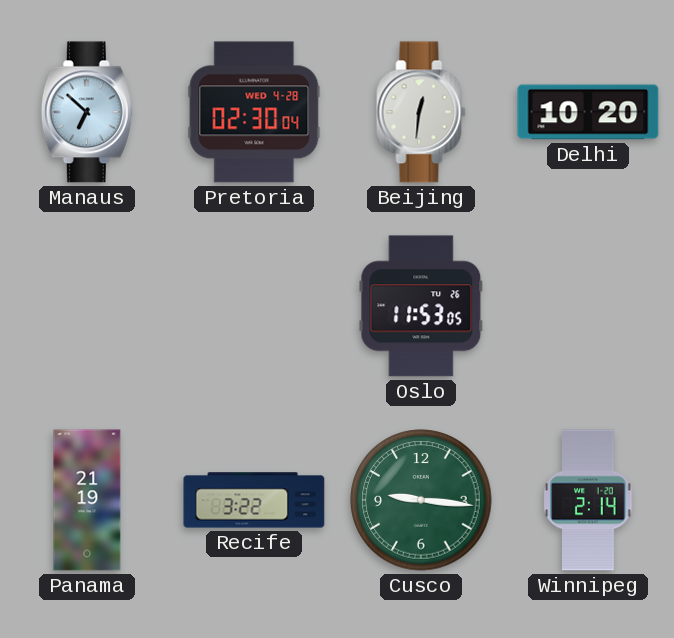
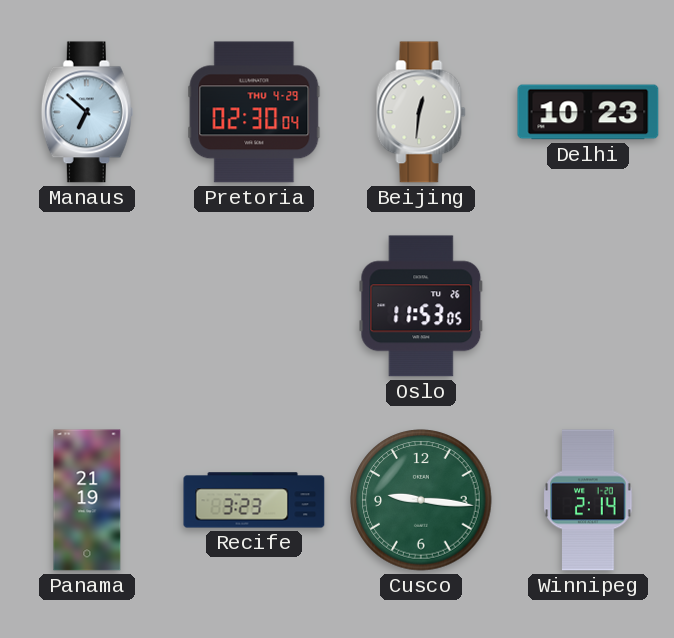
Pretoria date: WED 4-28 -> THU 4-29
Delhi: 10:20 -> 10:23
Recife: 3:22 -> 3:23
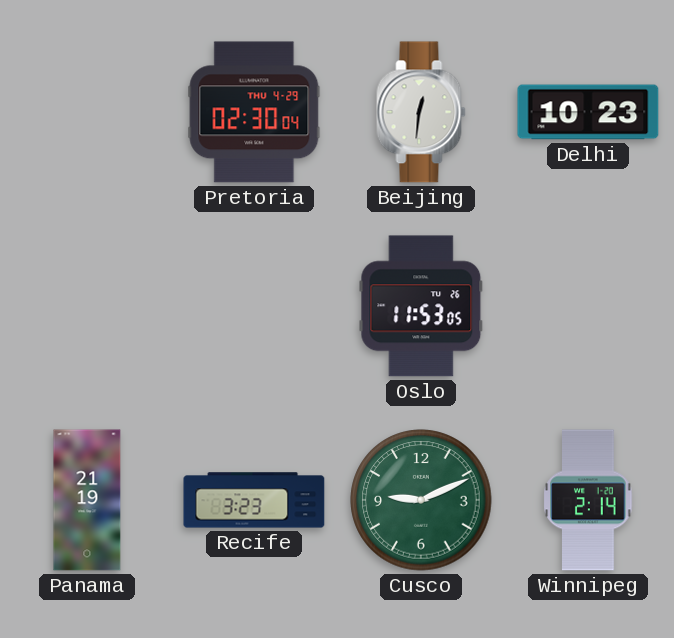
Manaus: 6:52 -> none
Cusco: 9:16 -> 9:11
